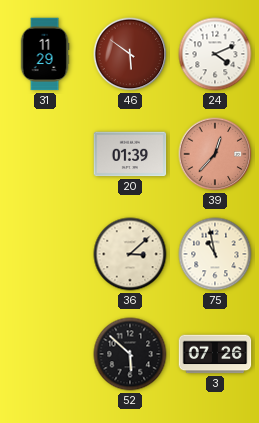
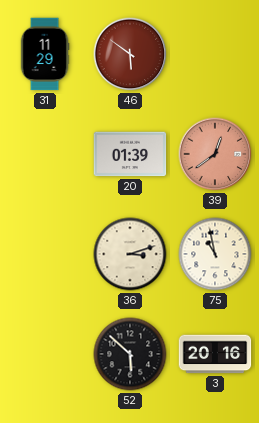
24: 4:11 -> none
39: 12:37 -> 12:39
36: 3:08 -> 3:12
3: 07:26 -> 20:16
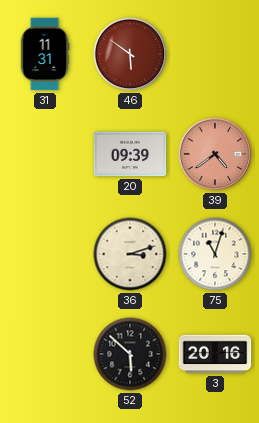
31: 11:29 -> 11:31
20: 01:39 -> 09:39
39: 12:39 -> 4:39
75: 10:58 -> 11:03
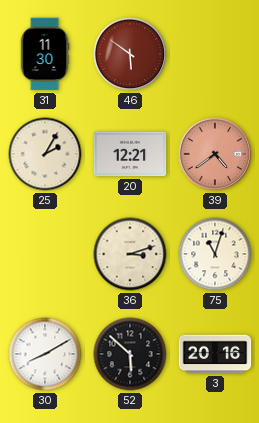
31: 11:31 -> 11:30
25: none -> 2:05
20: 09:39 -> 12:21
30: none -> 8:10
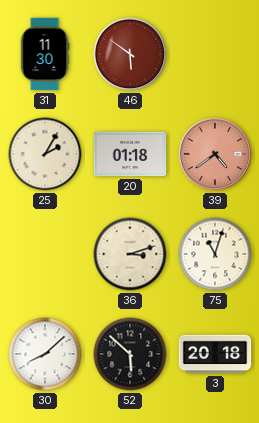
20: 12:21 -> 01:18
30: 8:10 -> 8:08
3: 20:16 -> 20:18
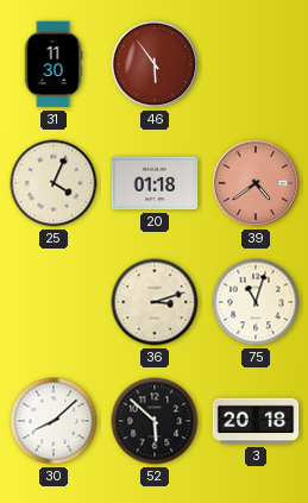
46: 5:51 -> 5:54
25: 2:05 -> 4:04
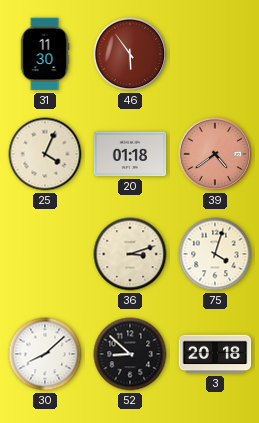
75: 11:03 -> 4:03
52: 5:52 -> 8:52
